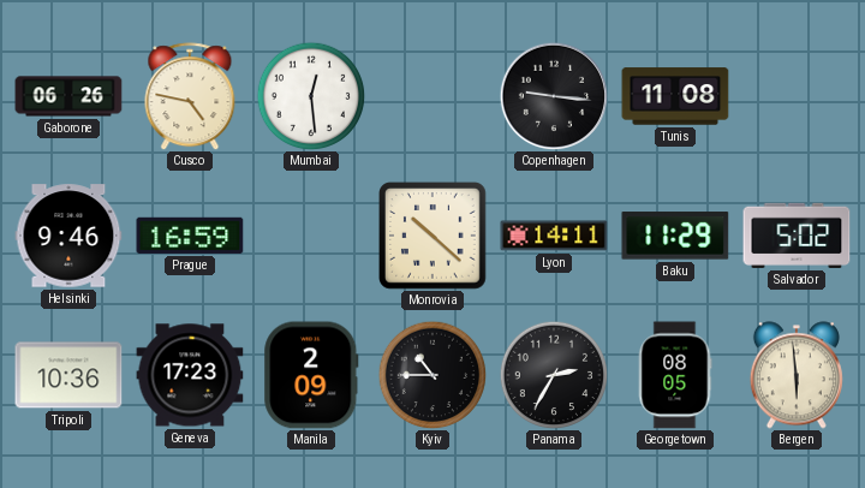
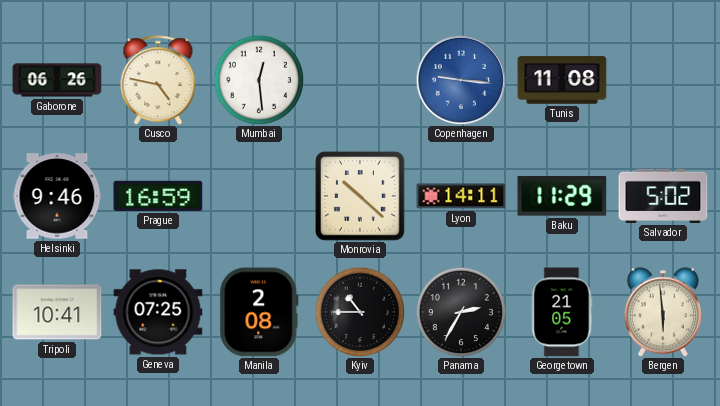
Copenhagen dial: black -> blue
Tripoli: 10:36 -> 10:41
Geneva: 17:23 -> 07:25
Manila: 2:09 -> 2:08
Georgetown: 08:05 -> 21:05
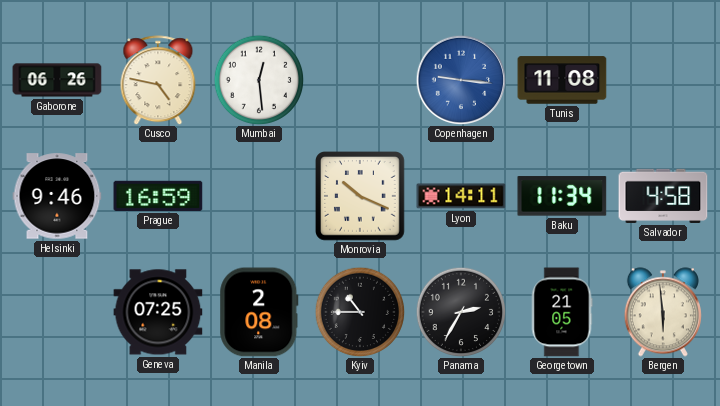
Monrovia: 10:22 -> 10:19
Baku: 11:29 -> 11:34
Salvador: 5:02 -> 4:58
Tripoli: 10:41 -> none
